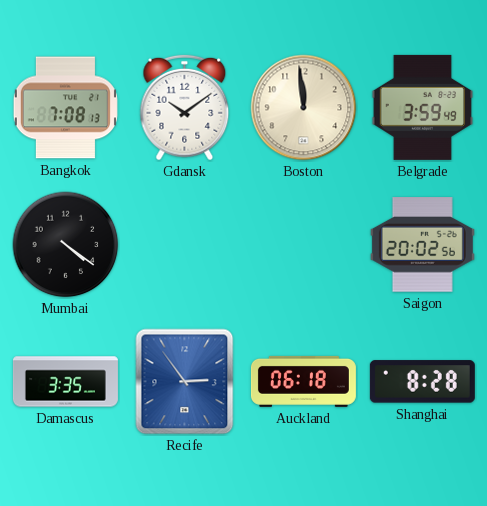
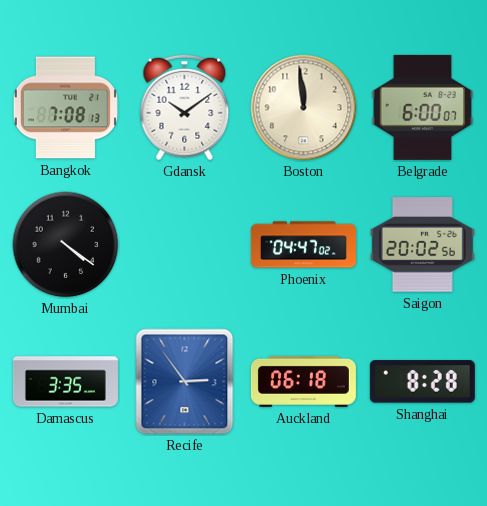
Belgrade: 3:59 -> 6:00
Phoenix: none -> 04:47
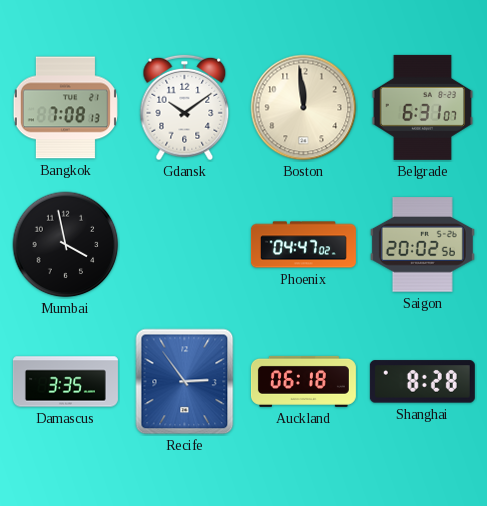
Belgrade: 6:00 -> 6:31
Mumbai: 4:21 -> 3:58
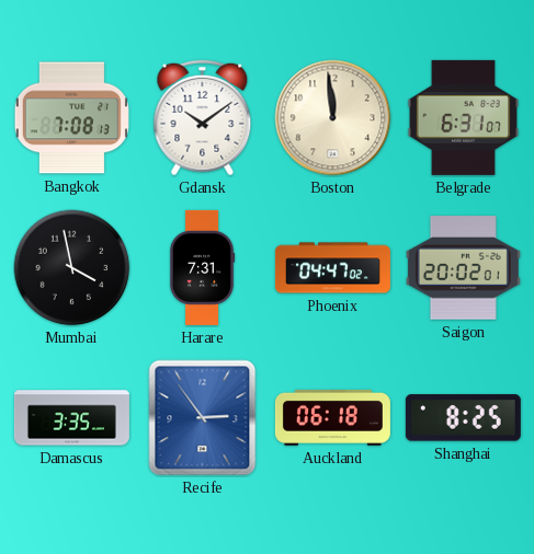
Harare: none -> 7:31
Saigon: 20:02:56 -> 20:02:01
Shanghai: 8:28 -> 8:25
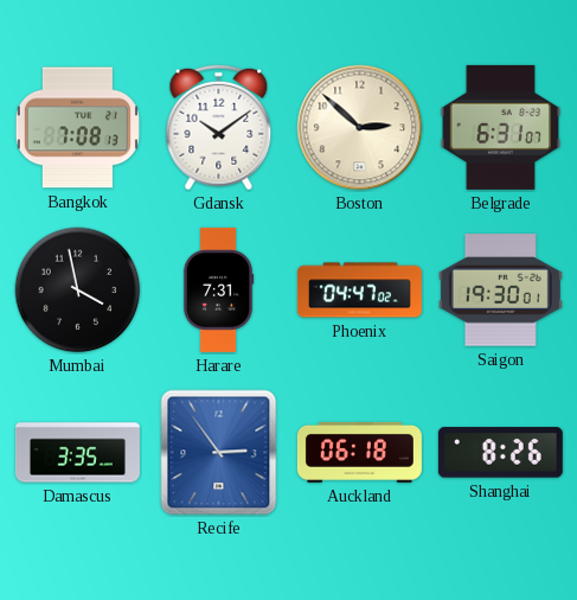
Boston: 11:59 -> 2:52
Saigon: 20:02 -> 19:30
Shanghai: 8:25 -> 8:26
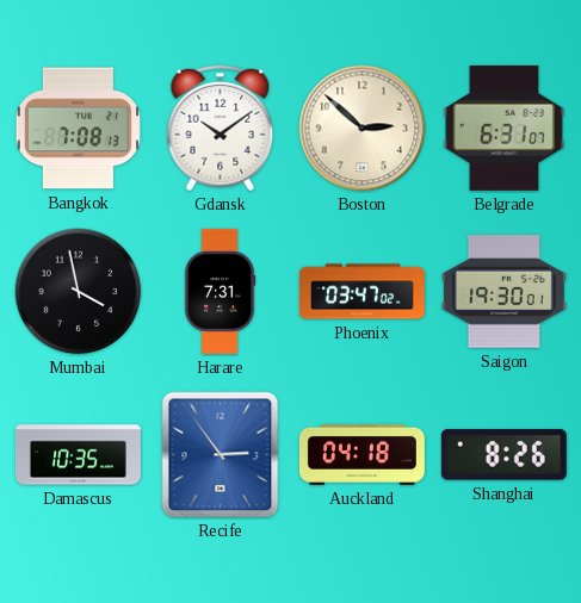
Phoenix: 04:47 -> 03:47
Damascus: 3:35 -> 10:35
Auckland: 06:18 -> 04:18
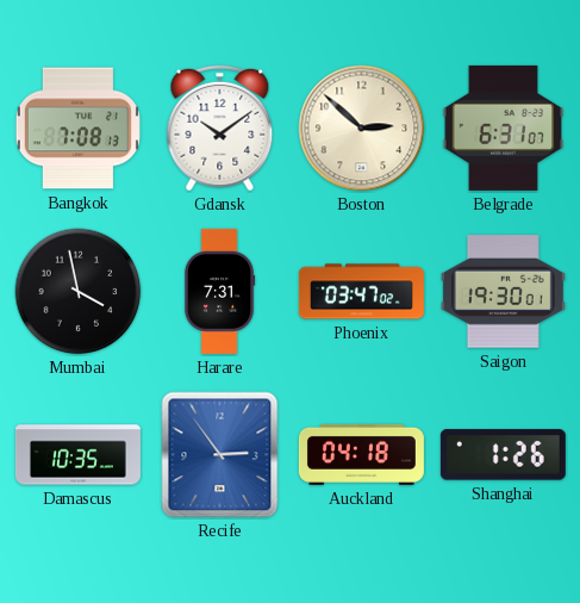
Shanghai: 8:26 -> 1:26
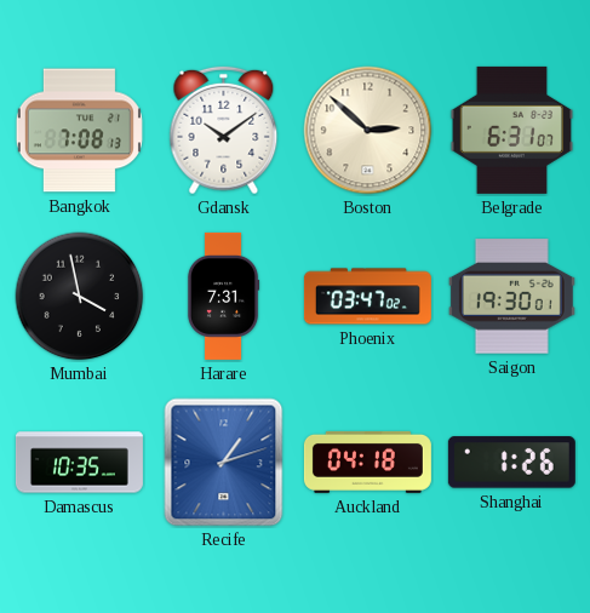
Recife: 2:54 -> 1:12
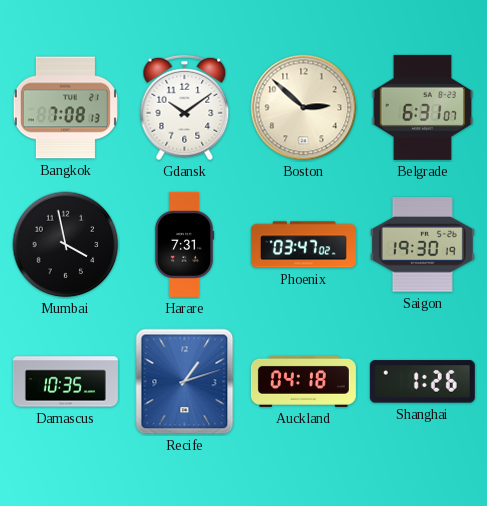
Saigon: 19:30:01 -> 19:30:19
